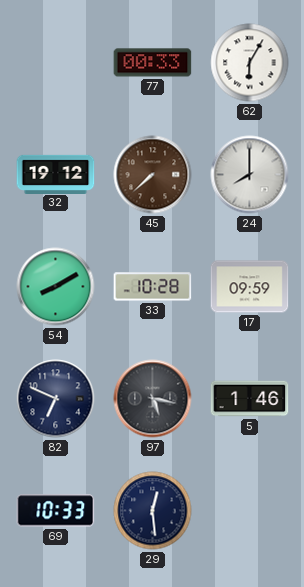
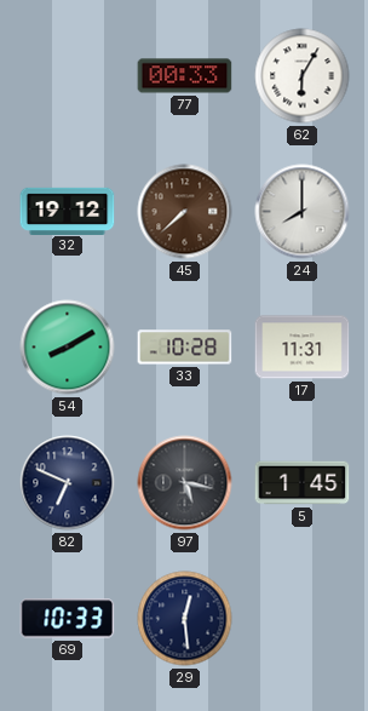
17: 09:59 -> 11:31
5: 1:46 -> 1:45
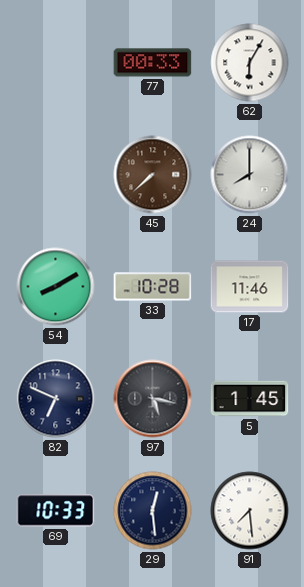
32: 19:12 -> none
17: 11:31 -> 11:46
91: none -> 7:29
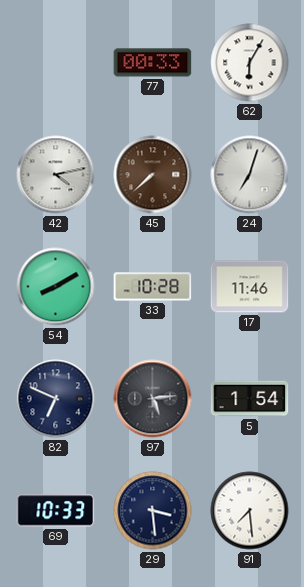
42: none -> 4:13
24: 8:00 -> 7:03
97: 5:17 -> 5:14
5: 1:45 -> 1:54
29: 12:29 -> 3:29
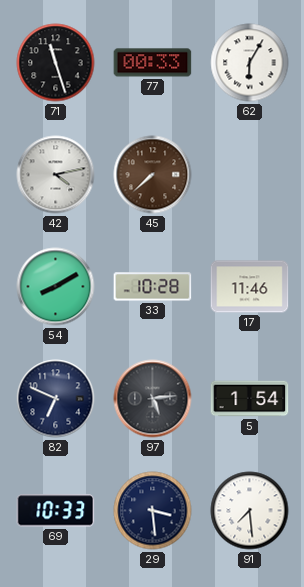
71: none -> 11:27
24: 7:03 -> none
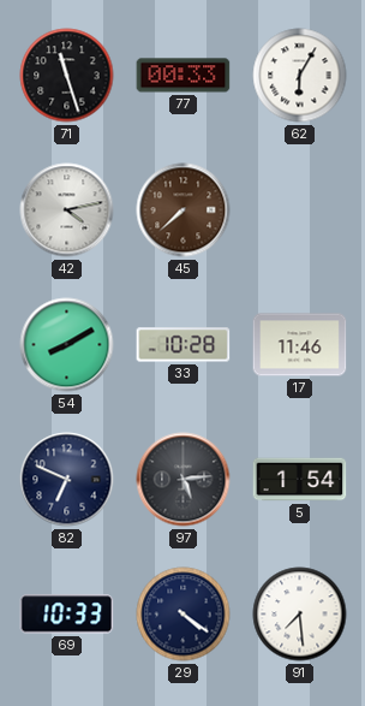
29: 3:29 -> 4:21
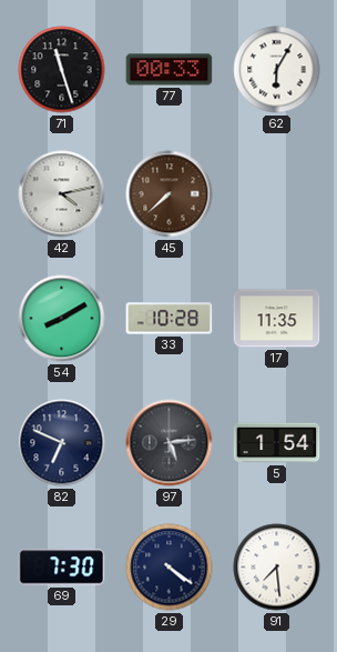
17: 11:46 -> 11:35
69: 10:33 -> 7:30
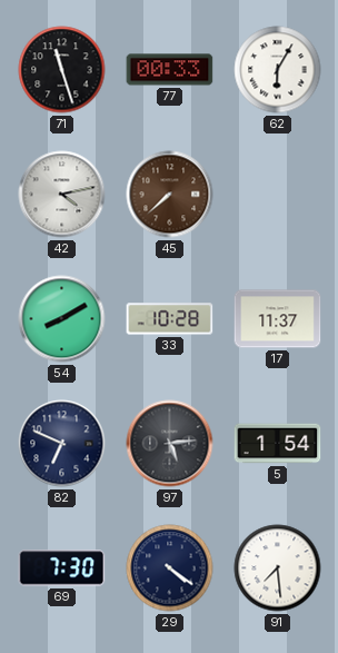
17: 11:35 -> 11:37
